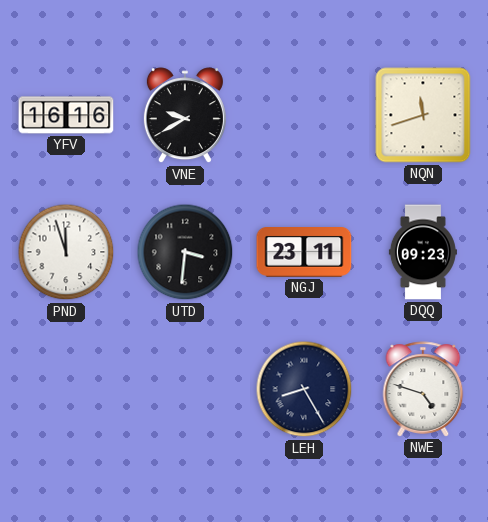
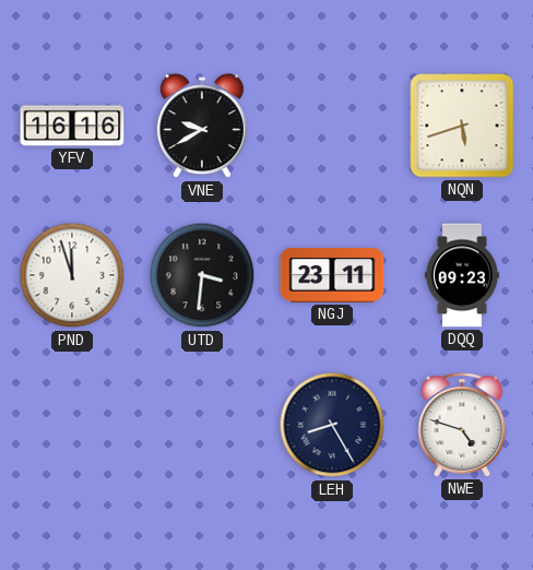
NQN: 11:42 -> 5:42
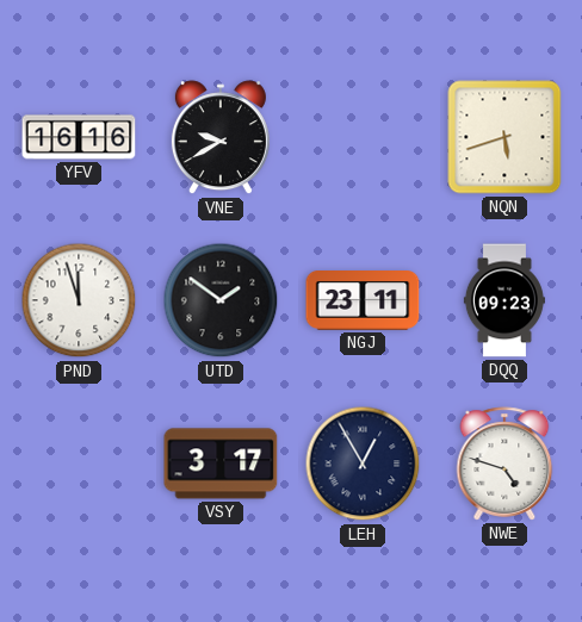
UTD: 3:31 -> 1:51
VSY: none -> 3:17
LEH: 8:25 -> 12:55
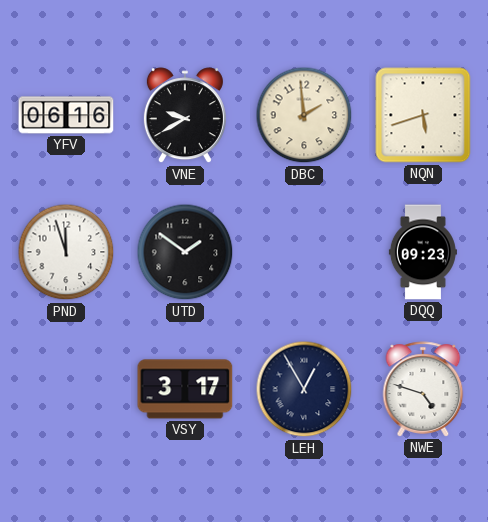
YFV: 16:16 -> 06:16
DBC: none -> 1:59
NGJ: 23:11 -> none
